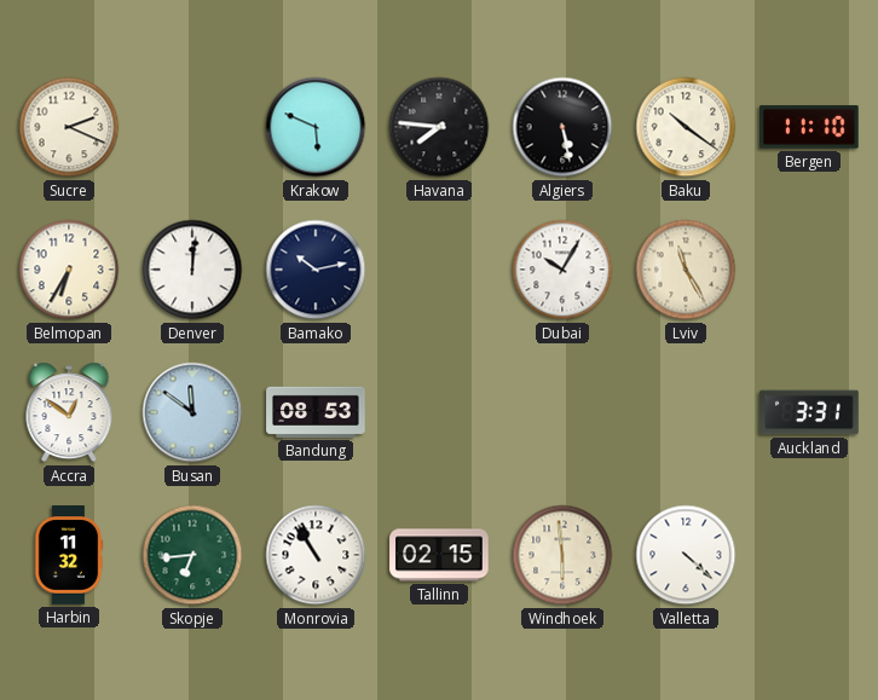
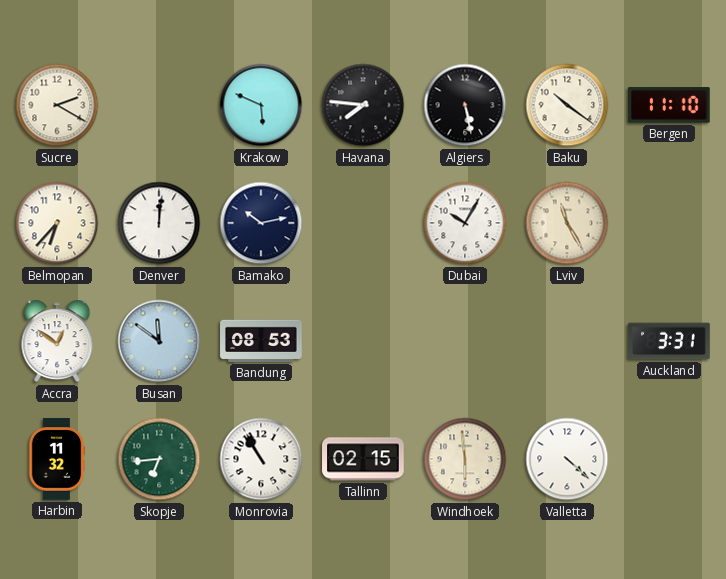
Sucre: 2:19 -> 2:20
Belmopan: 6:35 -> 6:37
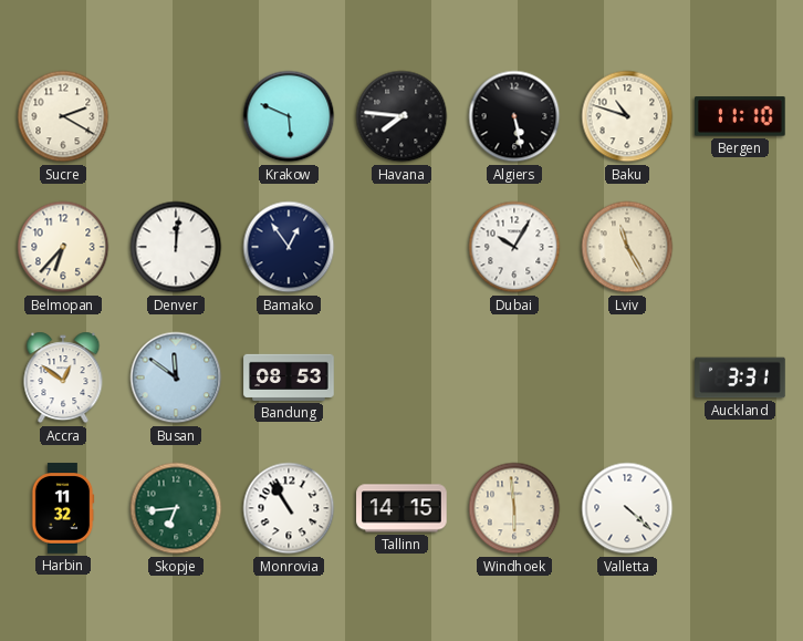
Baku: 10:21 -> 10:48
Bamako: 10:13 -> 12:54
Tallinn: 02:15 -> 14:15
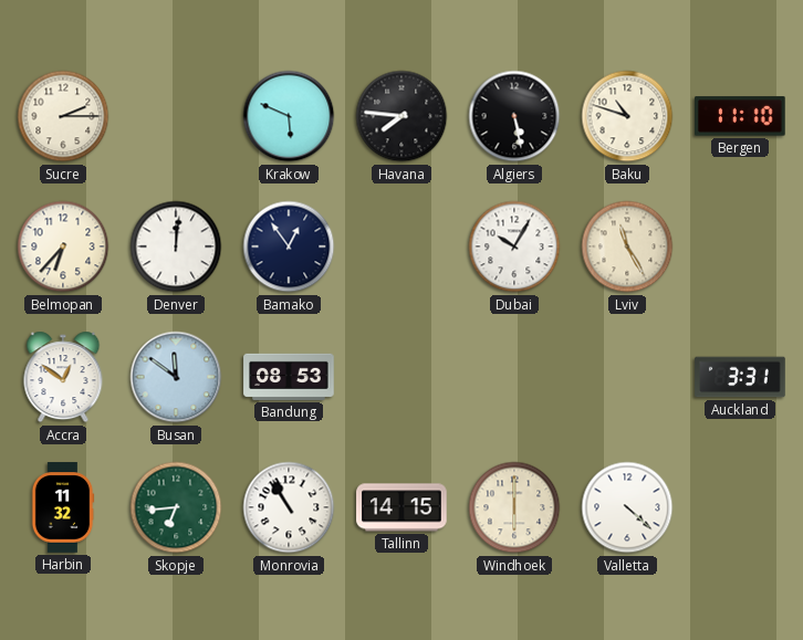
Sucre: 2:20 -> 2:15
Windhoek: 5:59 -> 6:00
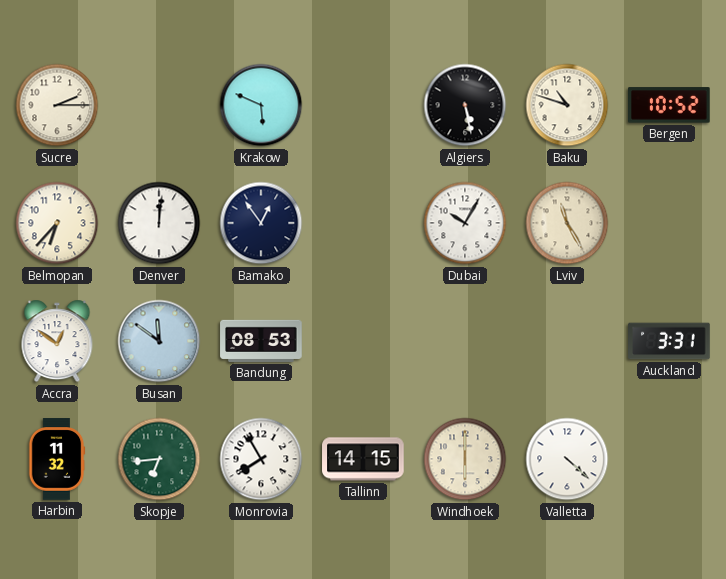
Havana: 7:46 -> none
Bergen: 11:10 -> 10:52
Monrovia: 10:55 -> 7:55
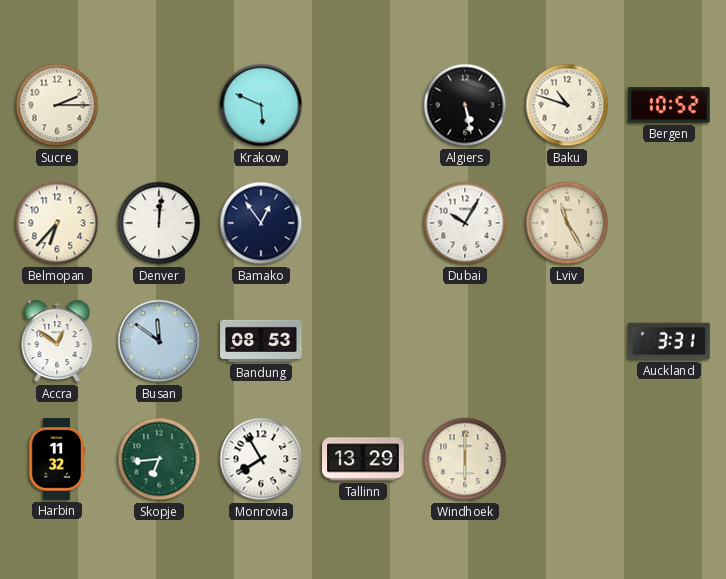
Tallinn: 14:15 -> 13:29
Valletta: 4:22 -> none
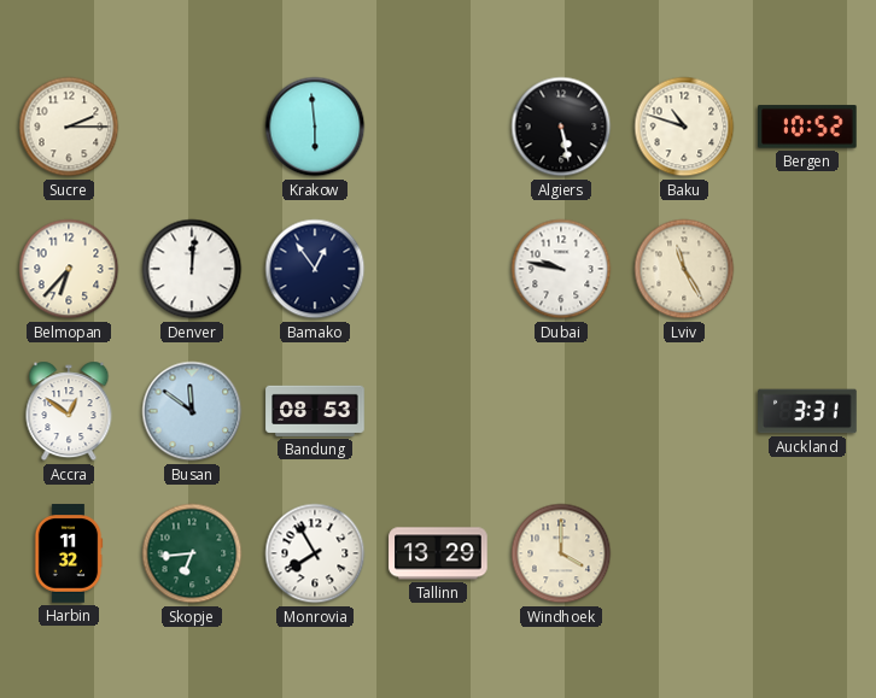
Krakow: 5:49 -> 5:59
Dubai: 10:05 -> 9:47
Windhoek: 6:00 -> 4:00
